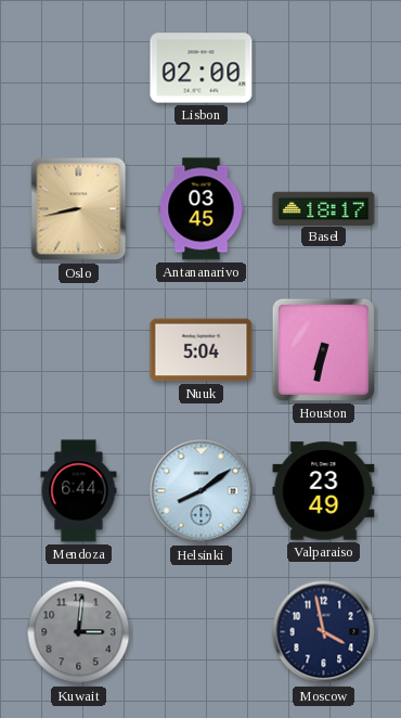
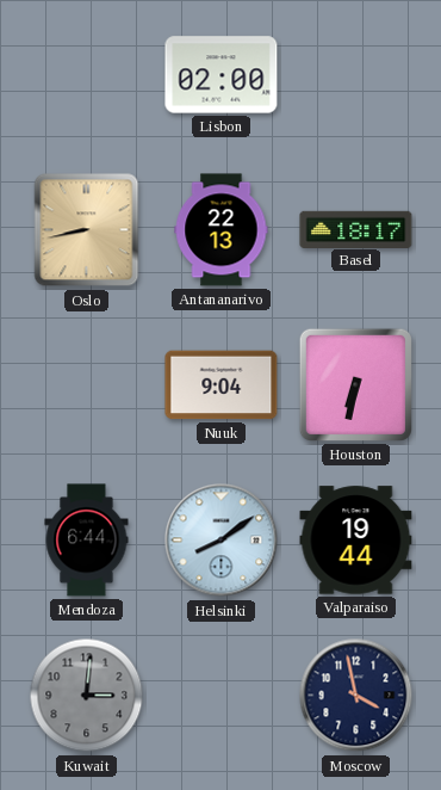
Antananarivo: 03:45 -> 22:13
Nuuk: 5:04 -> 9:04
Valparaiso: 23:49 -> 19:44
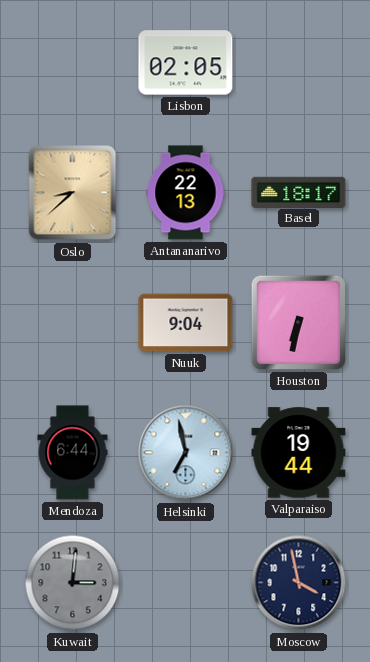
Lisbon: 02:00 -> 02:05
Oslo: 8:43 -> 8:38
Helsinki: 8:09 -> 6:58
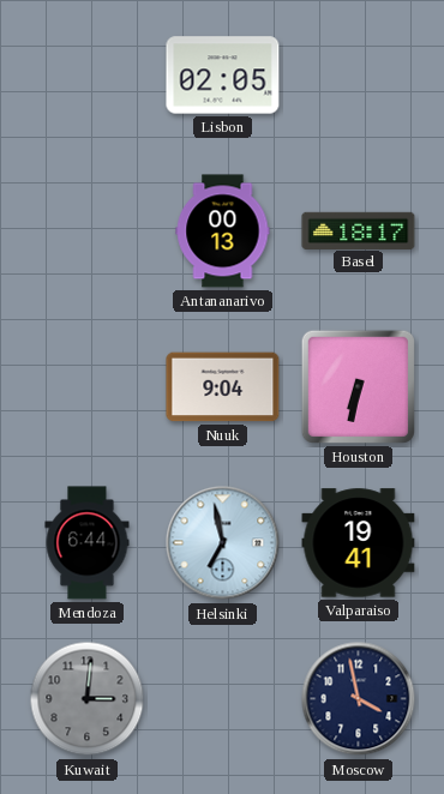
Oslo: 8:38 -> none
Antananarivo: 22:13 -> 00:13
Valparaiso: 19:44 -> 19:41
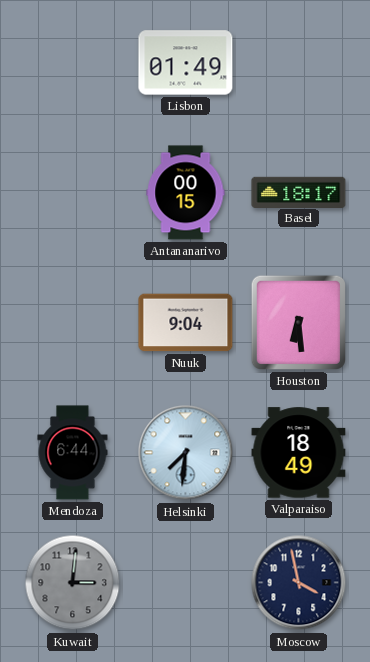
Lisbon: 02:05 -> 01:49
Antananarivo: 00:13 -> 00:15
Houston: 6:32 -> 6:29
Helsinki: 6:58 -> 7:31
Valparaiso: 19:41 -> 18:49
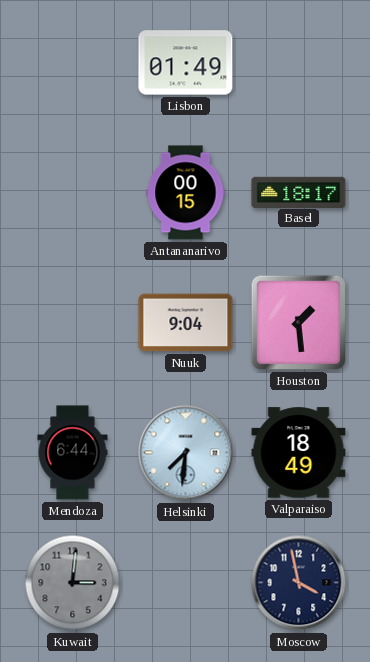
Houston: 6:29 -> 1:29
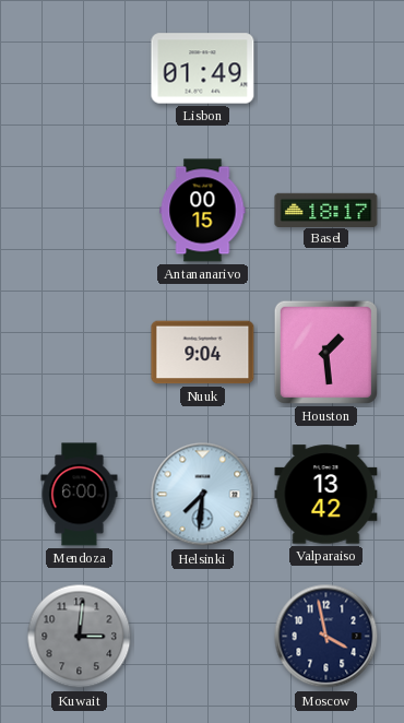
Mendoza: 6:44 -> 6:00
Valparaiso: 18:49 -> 13:42
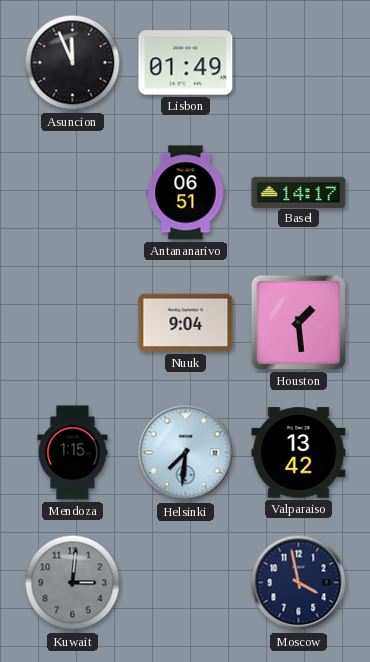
Asuncion: none -> 11:56
Antananarivo: 00:15 -> 06:51
Basel: 18:17 -> 14:17
Mendoza: 6:00 -> 1:15
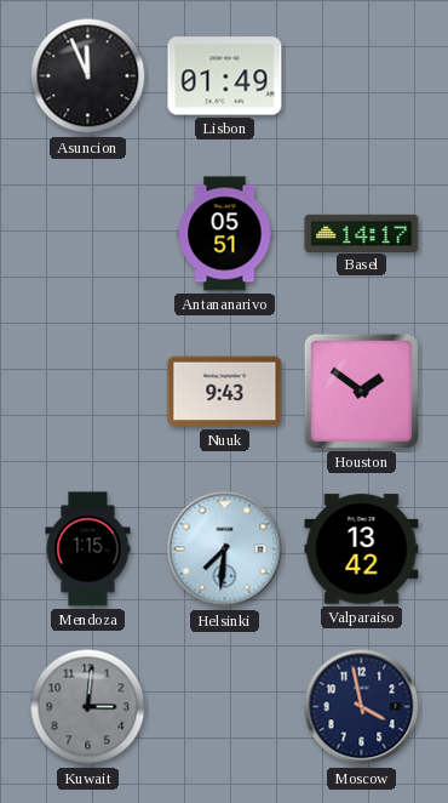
Antananarivo: 06:51 -> 05:51
Nuuk: 9:04 -> 9:43
Houston: 1:29 -> 1:51
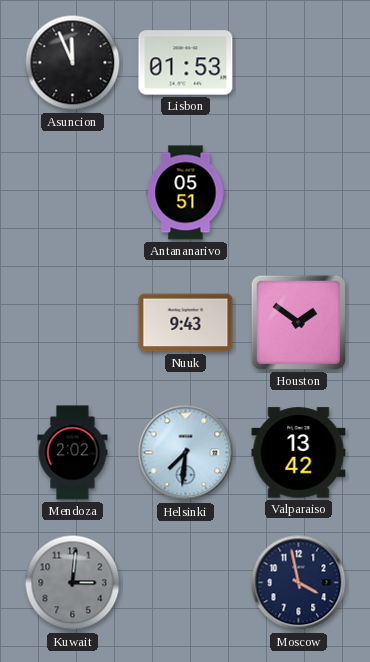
Lisbon: 01:49 -> 01:53
Basel: 14:17 -> none
Mendoza: 1:15 -> 2:02
